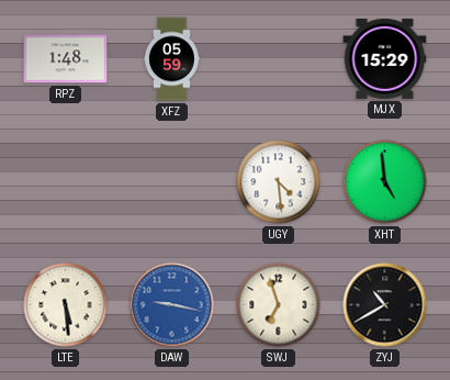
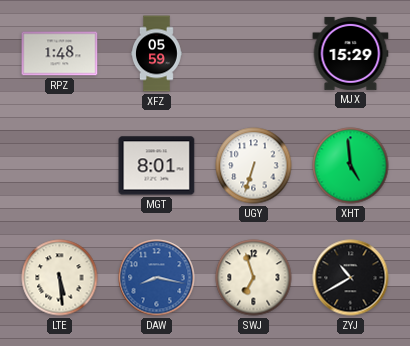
MGT: none -> 8:01
UGY: 4:29 -> 6:33
DAW: 9:17 -> 8:17
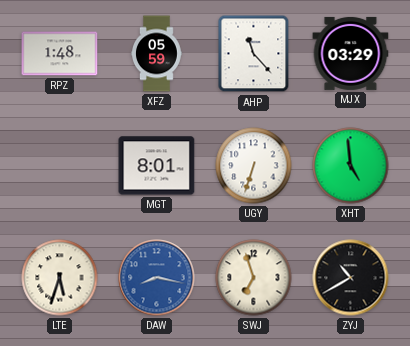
AHP: none -> 11:23
MJX: 15:29 -> 03:29
LTE: 5:29 -> 5:33
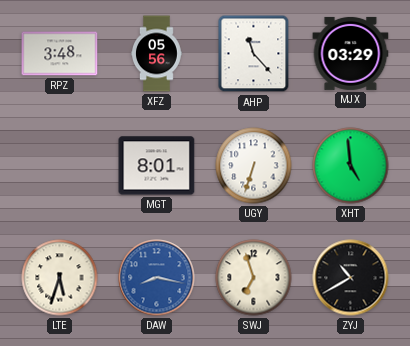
RPZ: 1:48 -> 3:48
XFZ: 05:59 -> 05:56
